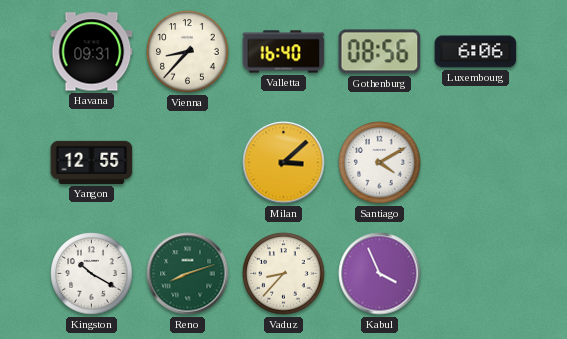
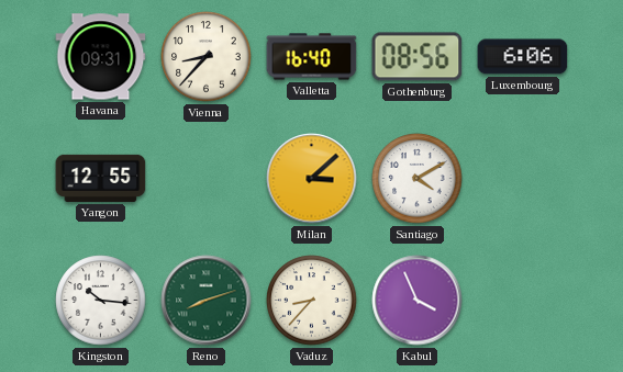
Kingston: 10:20 -> 10:16
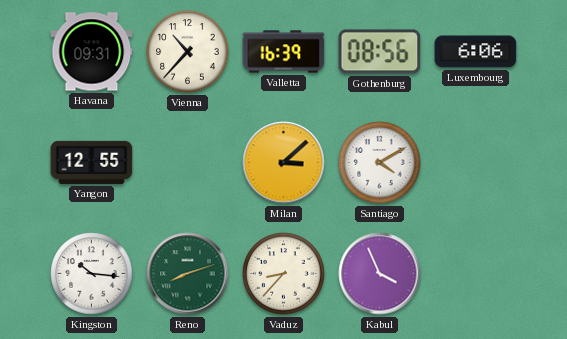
Vienna: 8:37 -> 10:37
Valletta: 16:40 -> 16:39
